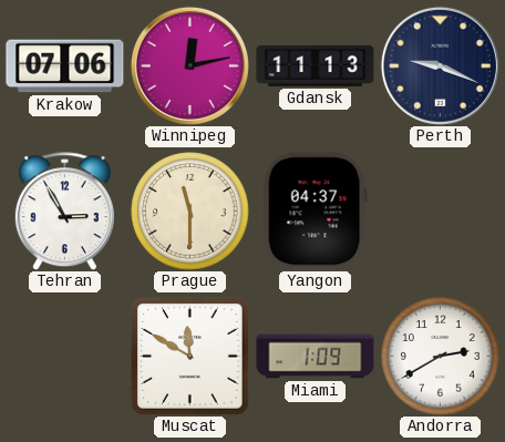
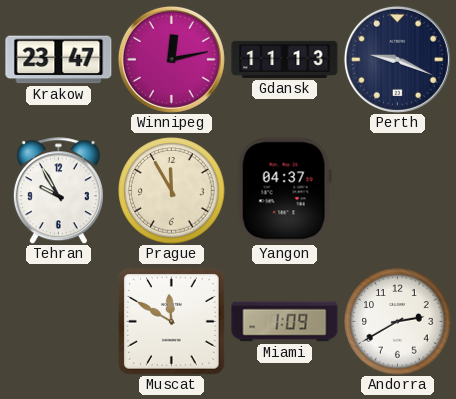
Krakow: 07:06 -> 23:47
Tehran: 2:55 -> 9:55
Prague: 11:30 -> 11:55
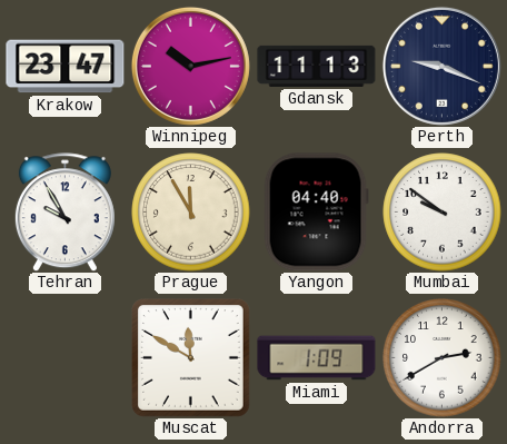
Winnipeg: 12:13 -> 10:13
Yangon: 04:37 -> 04:40
Mumbai: none -> 9:51
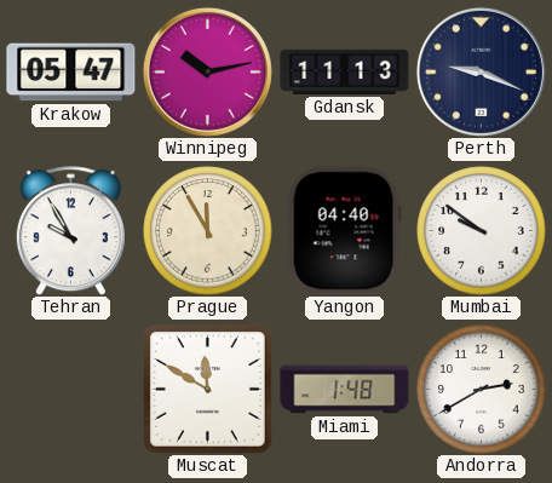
Krakow: 23:47 -> 05:47
Miami: 1:09 -> 1:48
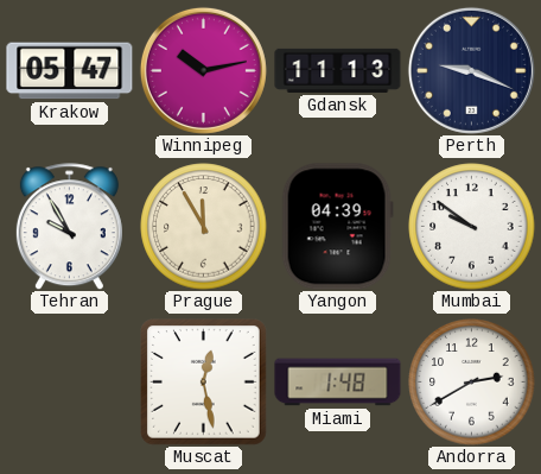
Yangon: 04:40 -> 04:39
Muscat: 11:50 -> 12:28
